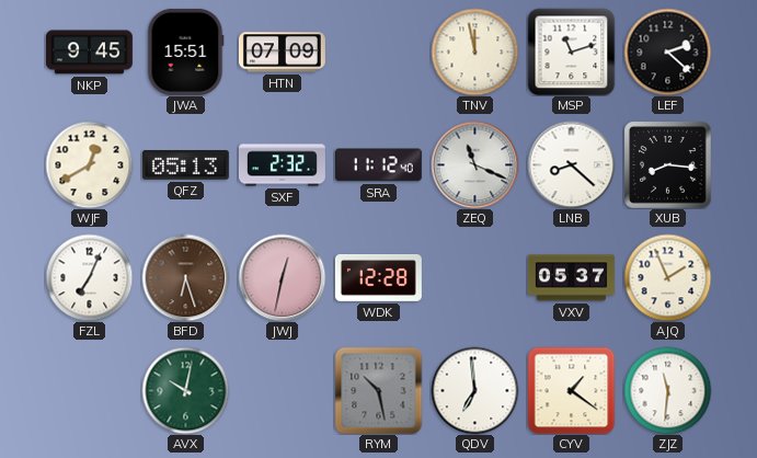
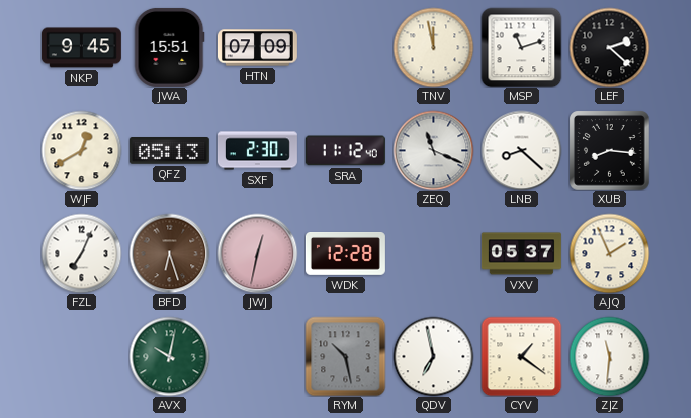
SXF: 2:32 -> 2:30
QDV: 6:59 -> 6:58
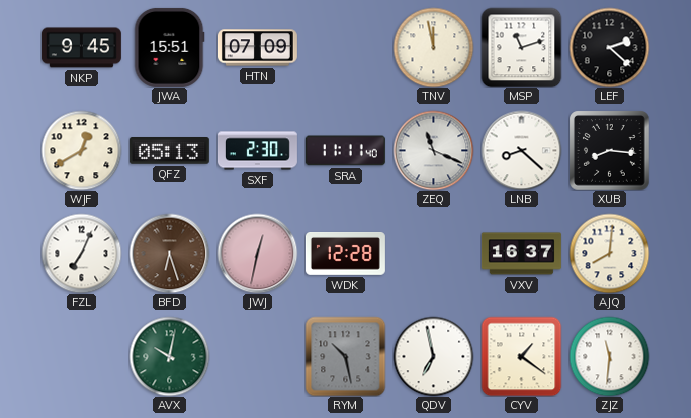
SRA: 11:12 -> 11:11
VXV: 05:37 -> 16:37
AJQ: 1:56 -> 8:01
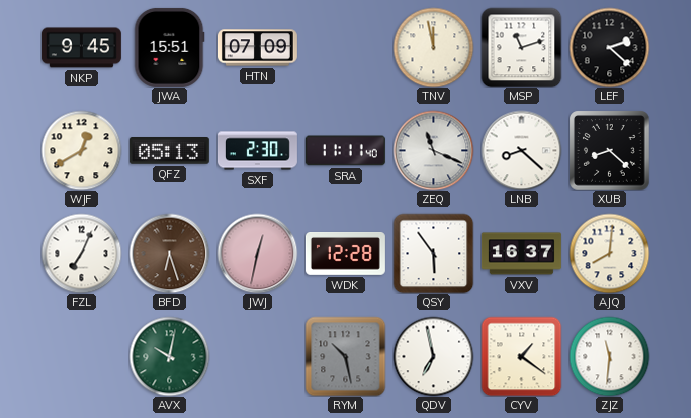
XUB: 8:16 -> 8:22
QSY: none -> 5:54
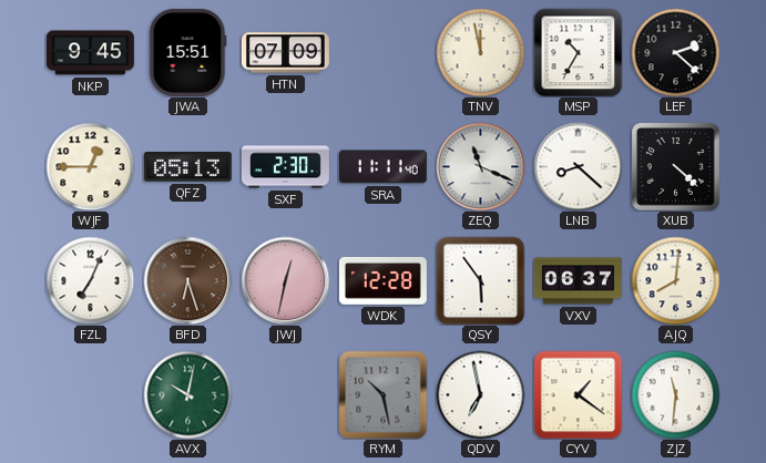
MSP: 11:12 -> 10:35
WJF: 12:40 -> 12:45
XUB: 8:22 -> 4:22
VXV: 16:37 -> 06:37
